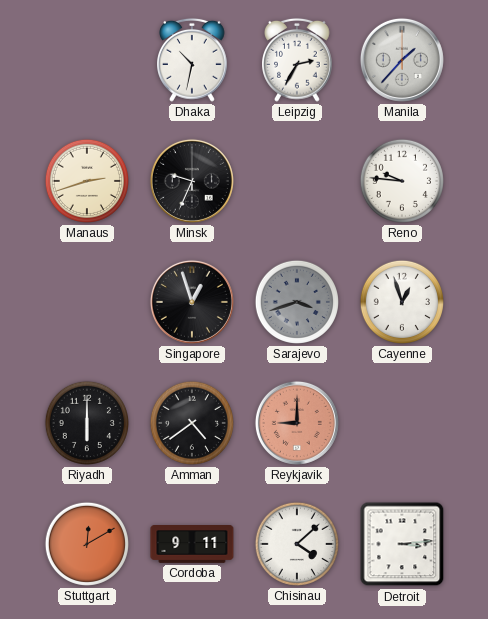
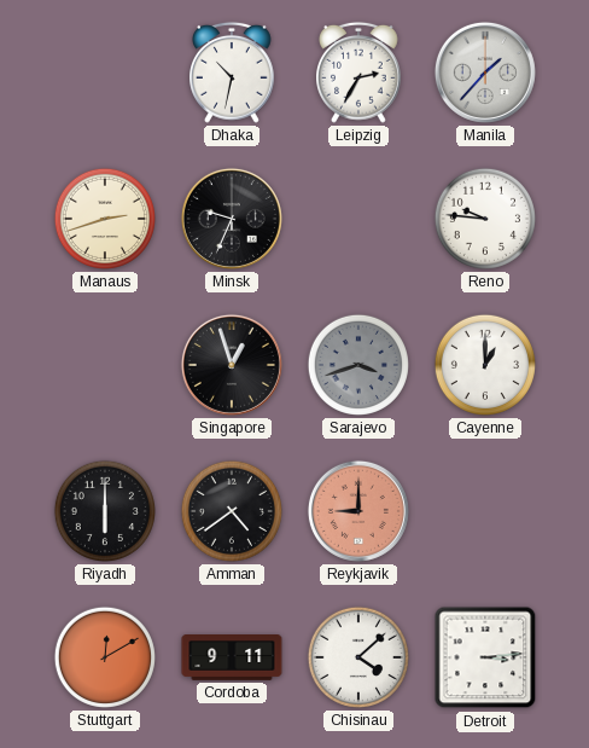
Cayenne: 12:57 -> 1:00
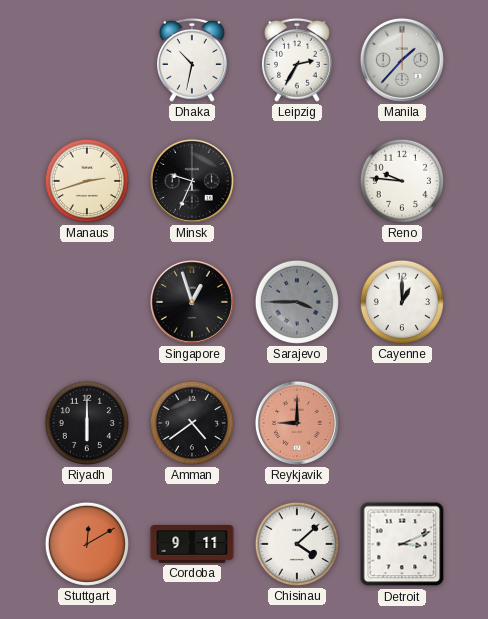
Sarajevo: 3:42 -> 3:45
Detroit: 3:14 -> 3:11
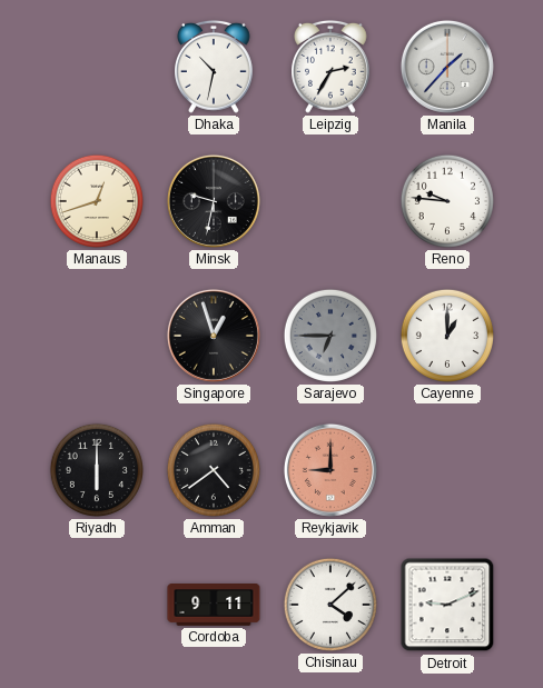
Manaus: 2:42 -> 12:42
Minsk: 9:34 -> 9:32
Sarajevo: 3:45 -> 6:45
Stuttgart: 12:10 -> none
Detroit: 3:11 -> 9:11
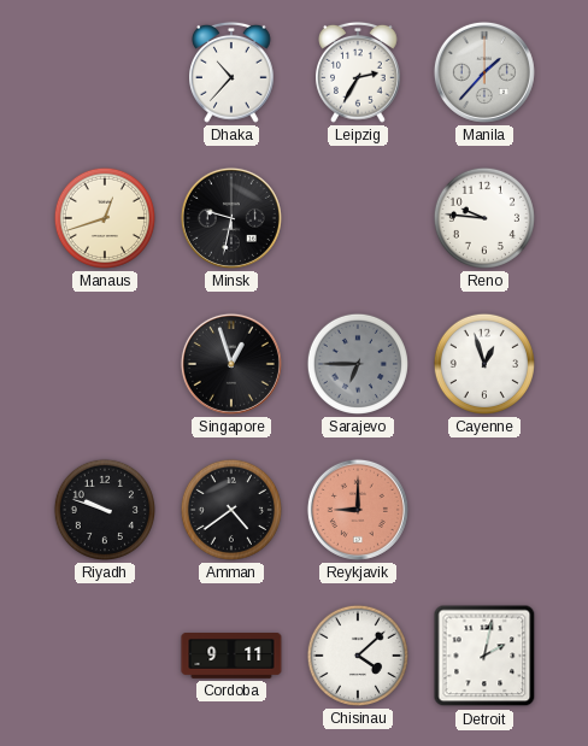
Dhaka: 10:32 -> 10:37
Cayenne: 1:00 -> 12:57
Riyadh: 6:00 -> 9:48
Detroit: 9:11 -> 2:02
